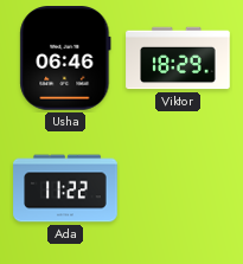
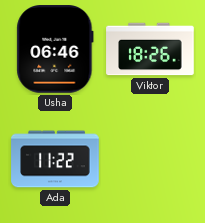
Viktor: 18:29 -> 18:26
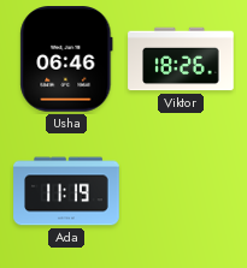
Ada: 11:22 -> 11:19
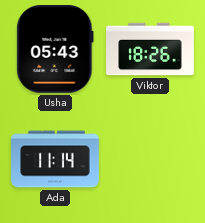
Usha: 06:46 -> 05:43
Ada: 11:19 -> 11:14
